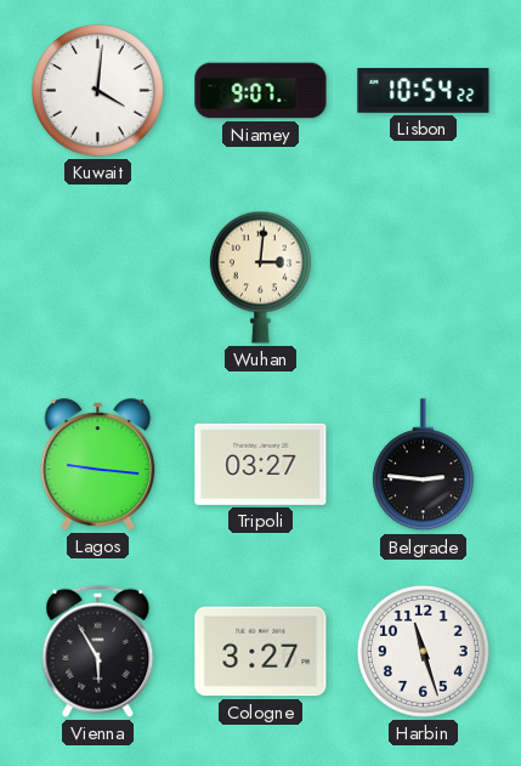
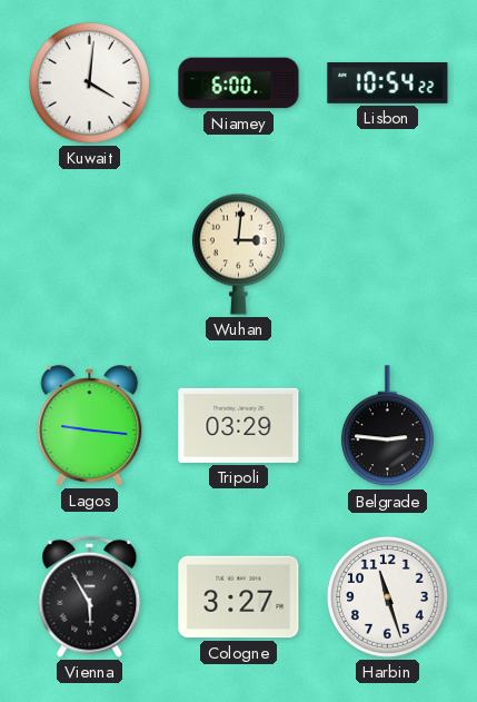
Niamey: 9:07 -> 6:00
Tripoli: 03:27 -> 03:29
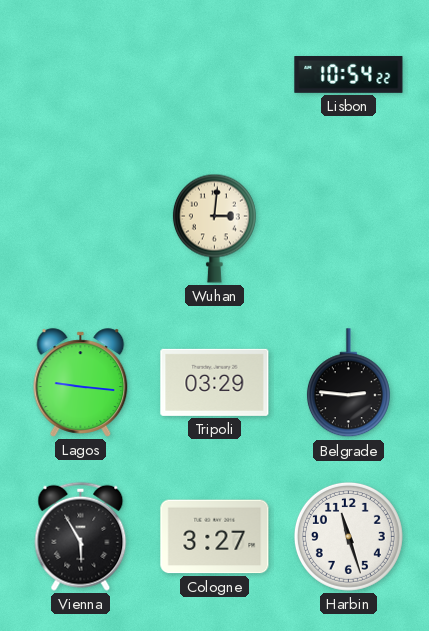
Kuwait: 4:01 -> none
Niamey: 6:00 -> none
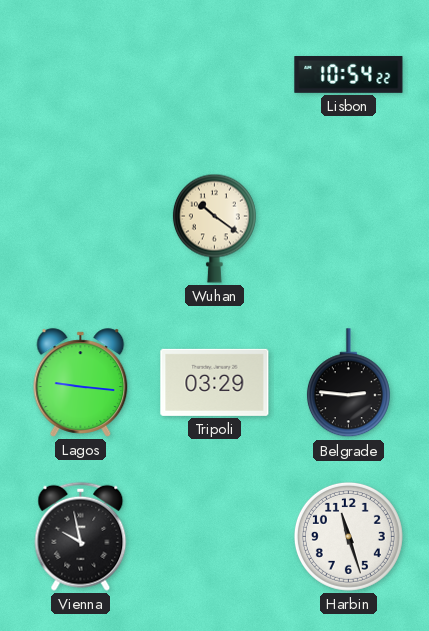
Wuhan: 3:01 -> 10:21
Vienna: 5:55 -> 9:58
Cologne: 3:27 -> none
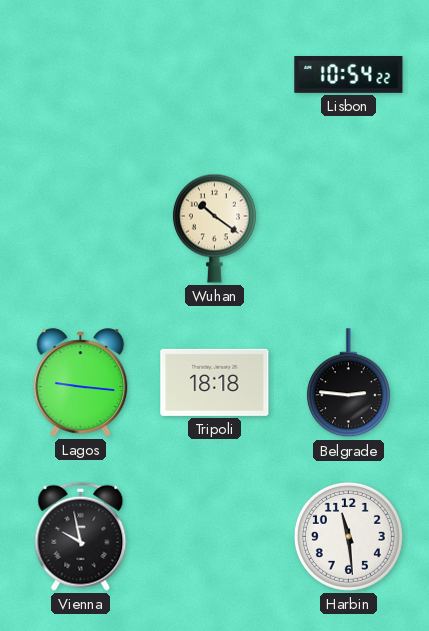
Tripoli: 03:29 -> 18:18
Harbin: 11:27 -> 11:29
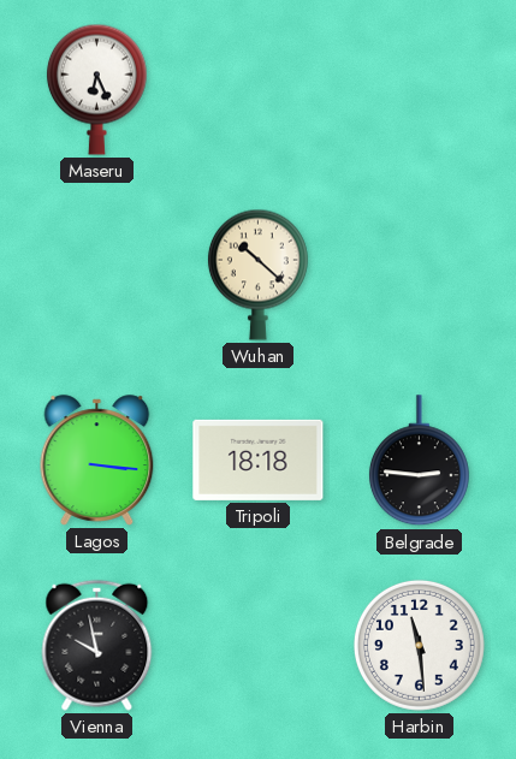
Maseru: none -> 6:26
Lisbon: 10:54 -> none
Wuhan: 10:21 -> 10:22
Lagos: 9:16 -> 3:16
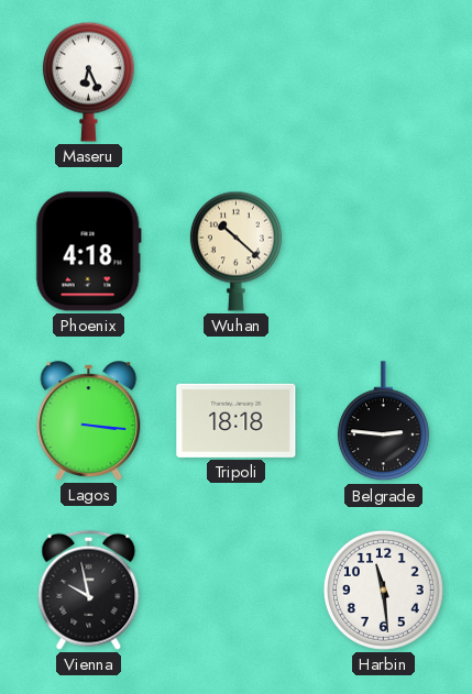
Phoenix: none -> 4:18
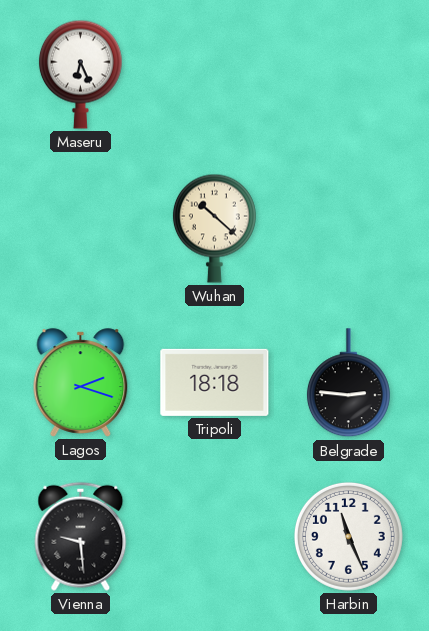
Phoenix: 4:18 -> none
Lagos: 3:16 -> 2:18
Vienna: 9:58 -> 9:29
Harbin: 11:29 -> 11:26
